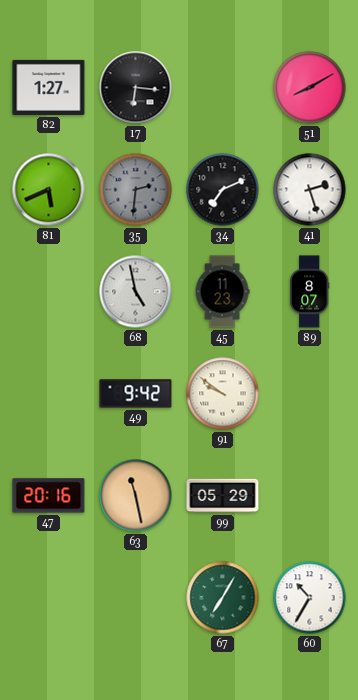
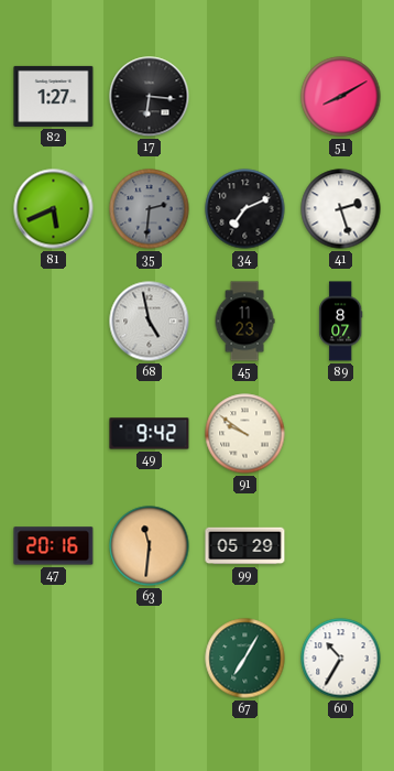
63: 11:28 -> 11:31
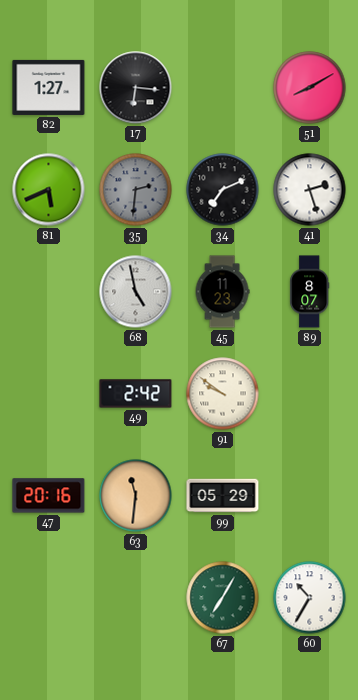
49: 9:42 -> 2:42
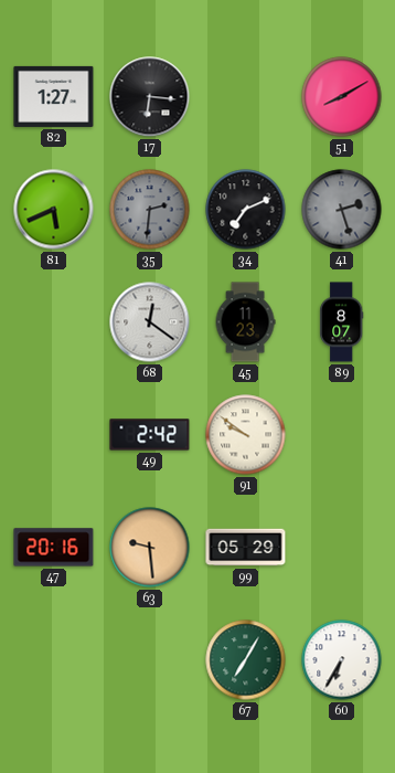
41 dial: white -> grey
68: 4:58 -> 12:21
63: 11:31 -> 9:29
60: 10:35 -> 6:35
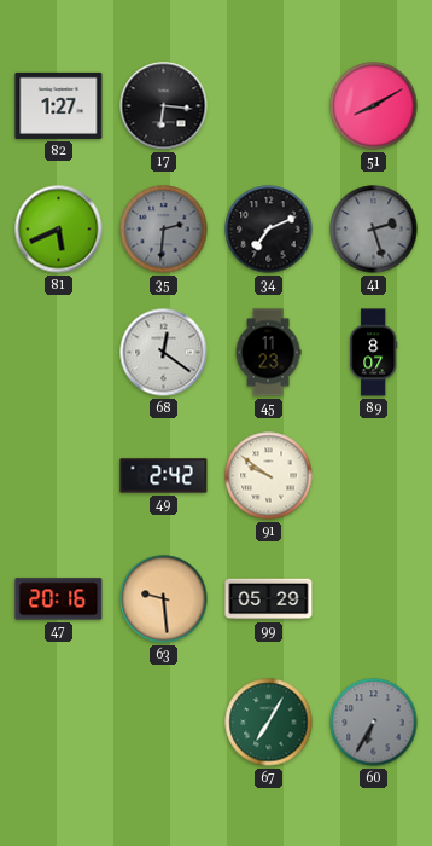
60 dial: white -> grey
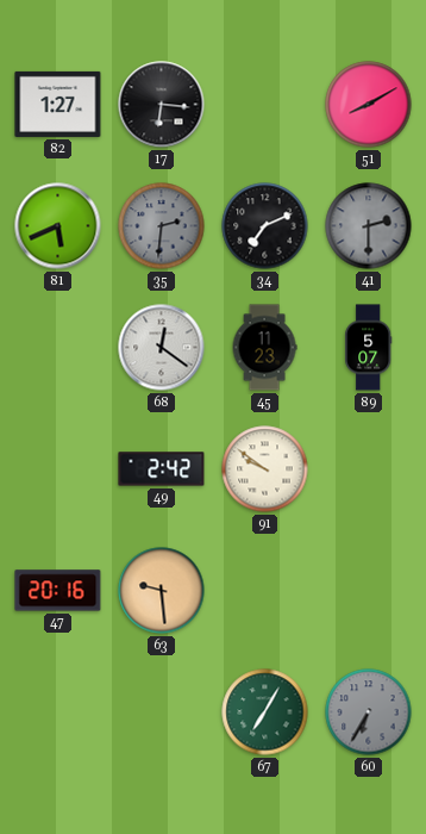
41: 2:27 -> 2:30
89: 8:07 -> 5:07
99: 05:29 -> none
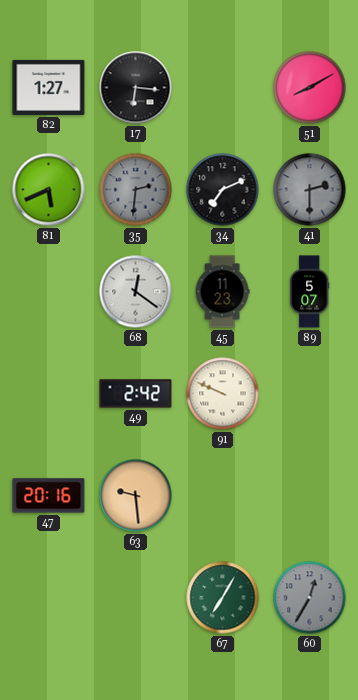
91: 9:51 -> 9:49
60: 6:35 -> 12:35
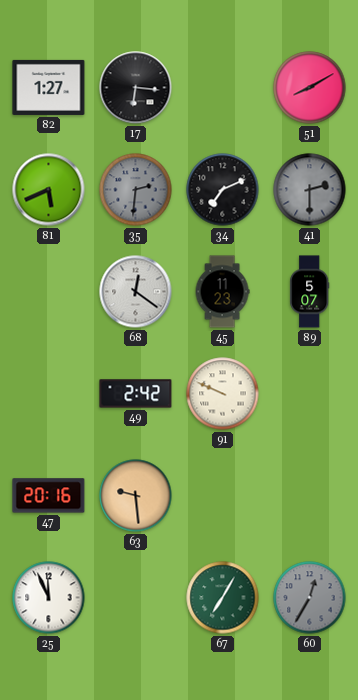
25: none -> 11:56
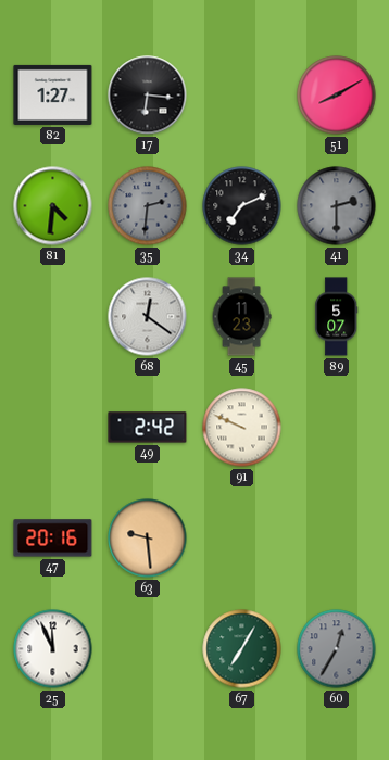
81: 5:41 -> 4:31
